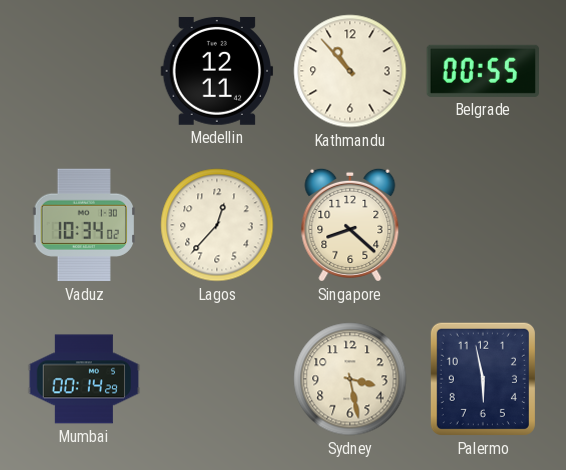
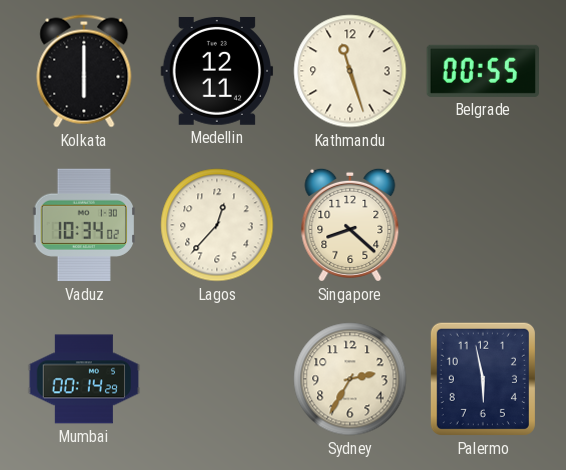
Kolkata: none -> 6:00
Kathmandu: 10:53 -> 11:27
Sydney: 3:28 -> 2:35
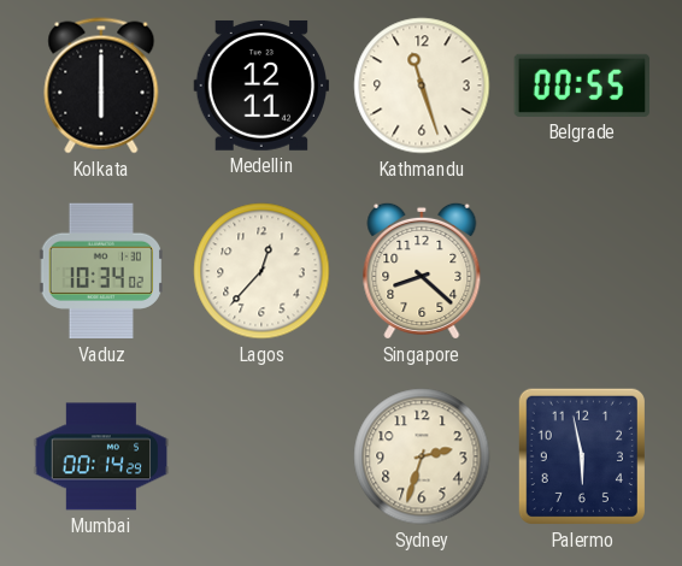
Sydney: 2:35 -> 2:33
